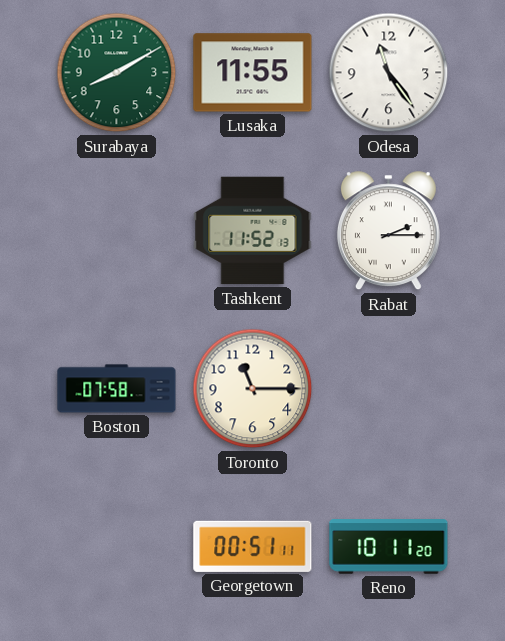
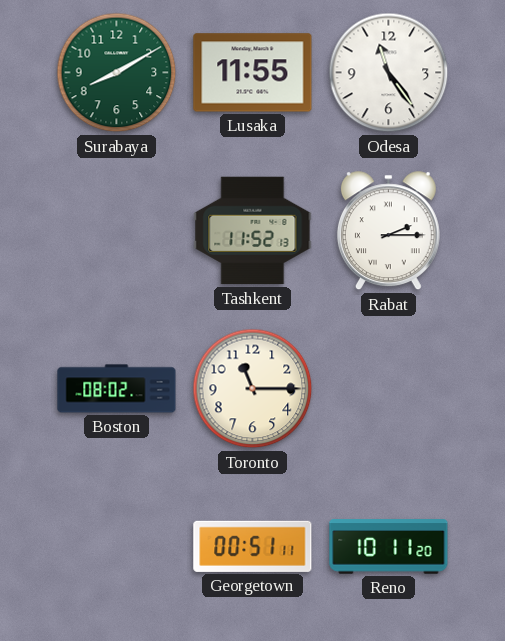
Boston: 07:58 -> 08:02
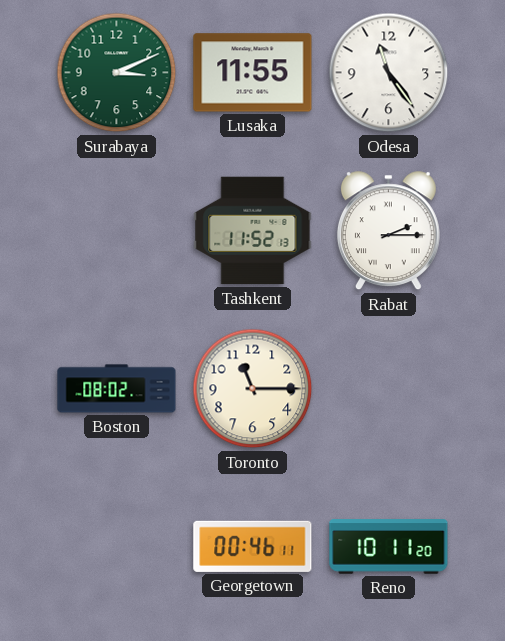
Surabaya: 8:10 -> 3:11
Georgetown: 00:51 -> 00:46
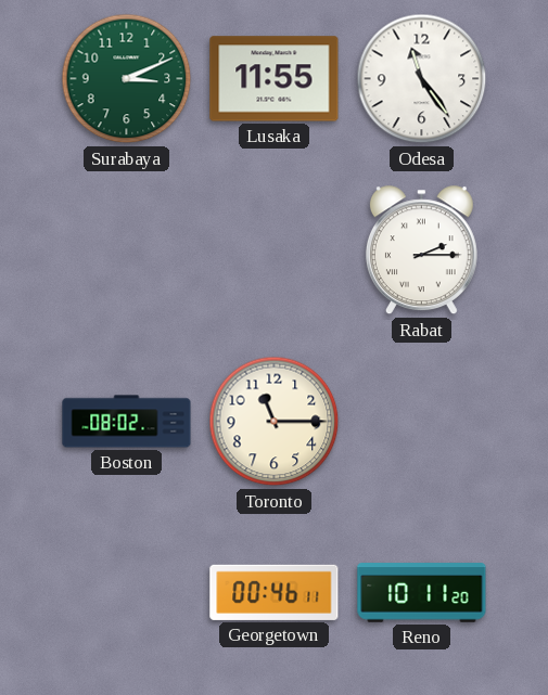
Tashkent: 11:52 -> none
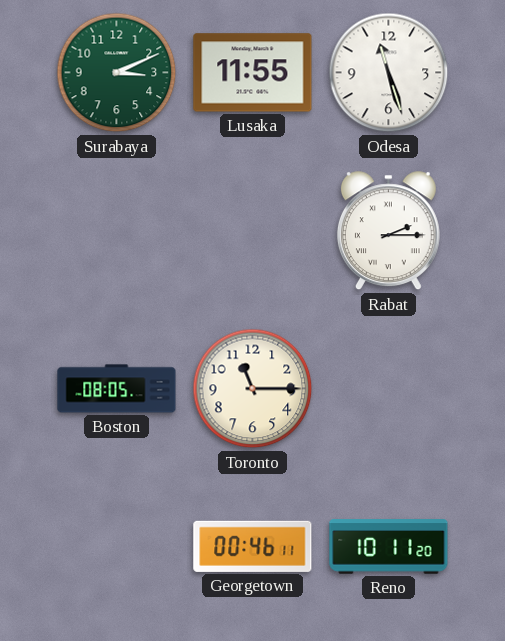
Odesa: 11:24 -> 11:27
Boston: 08:02 -> 08:05
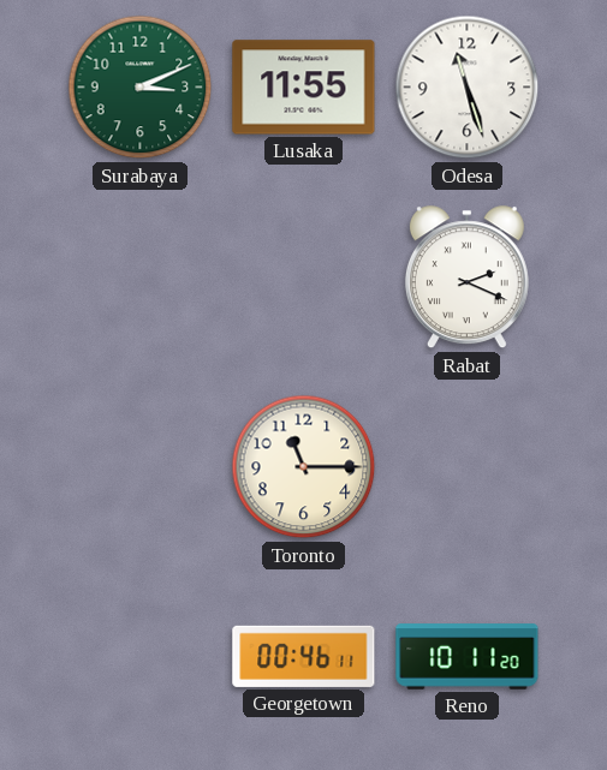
Rabat: 2:15 -> 2:19
Boston: 08:05 -> none
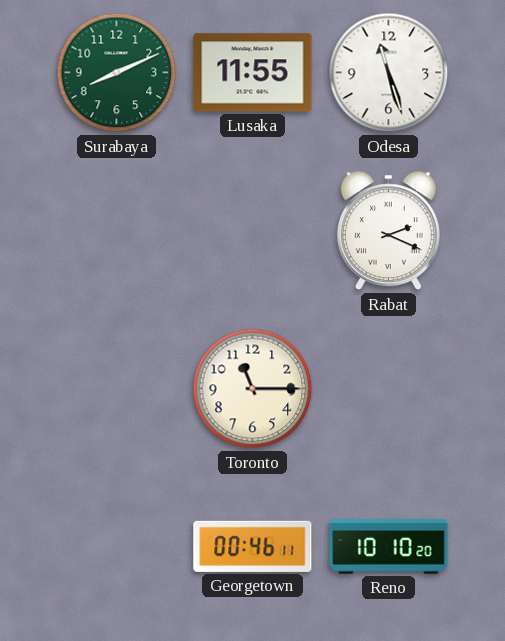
Surabaya: 3:11 -> 8:11
Reno: 10:11 -> 10:10
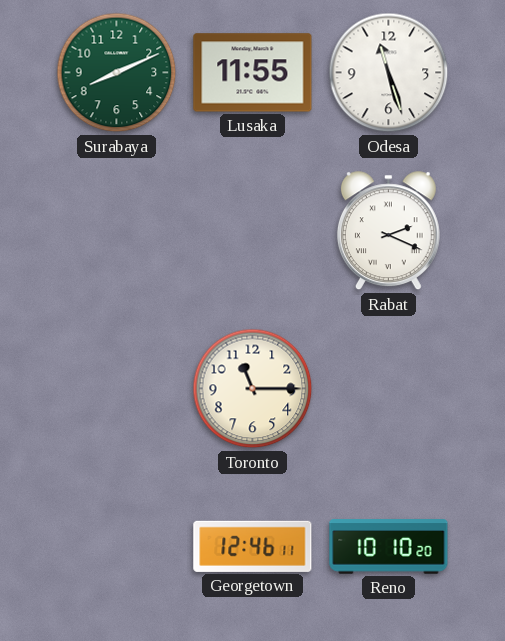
Georgetown: 00:46 -> 12:46
